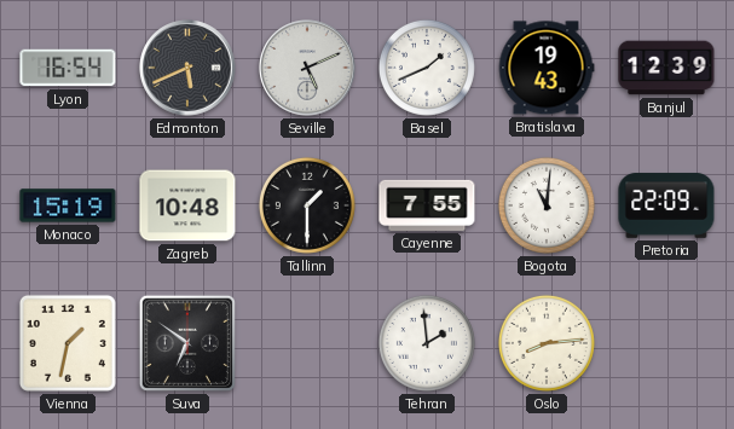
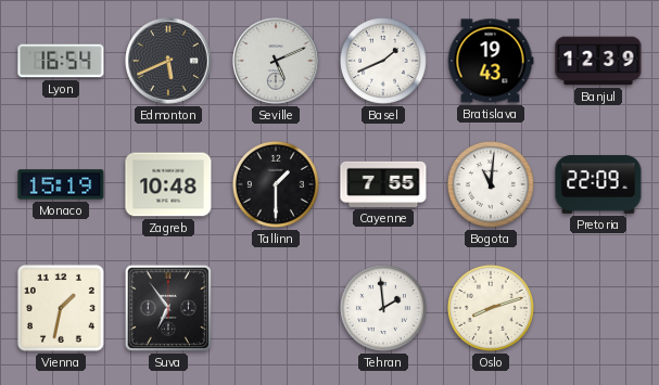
Suva: 6:51 -> 6:54
Oslo: 8:14 -> 8:12
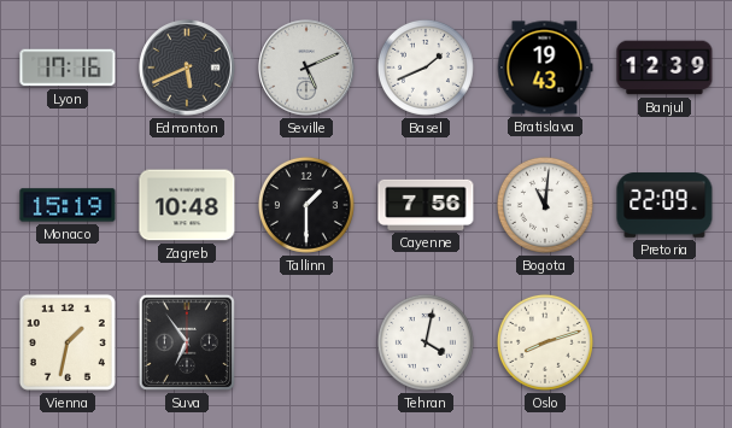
Lyon: 16:54 -> 17:16
Cayenne: 7:55 -> 7:56
Tehran: 1:59 -> 4:02
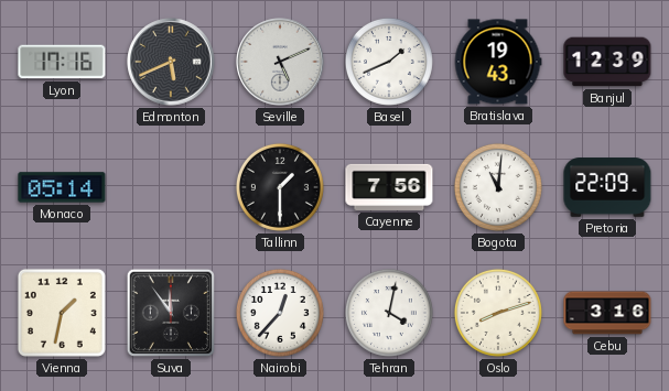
Monaco: 15:19 -> 05:14
Zagreb: 10:48 -> none
Suva: 6:54 -> 11:54
Nairobi: none -> 12:37
Cebu: none -> 3:16
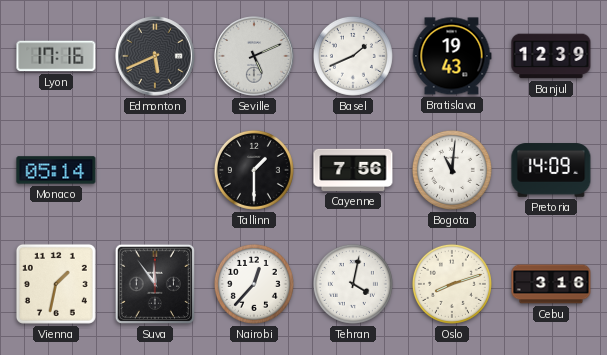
Pretoria: 22:09 -> 14:09
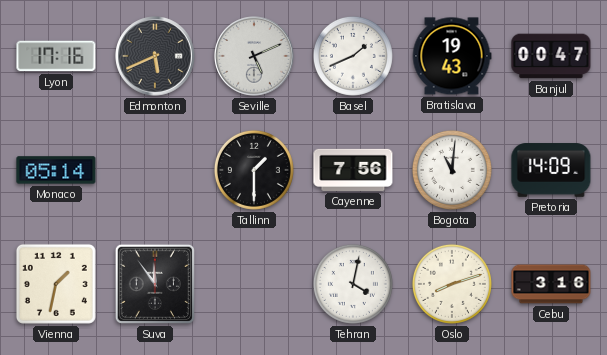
Banjul: 12:39 -> 00:47
Nairobi: 12:37 -> none
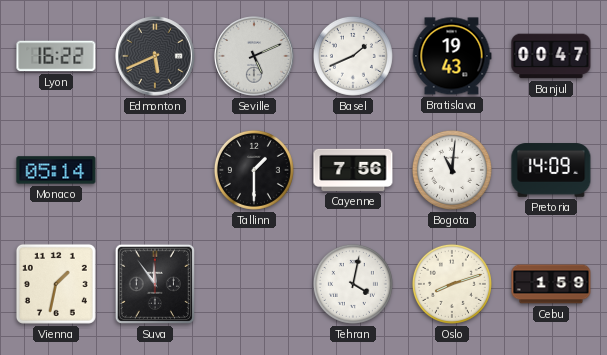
Lyon: 17:16 -> 16:22
Cebu: 3:16 -> 1:59
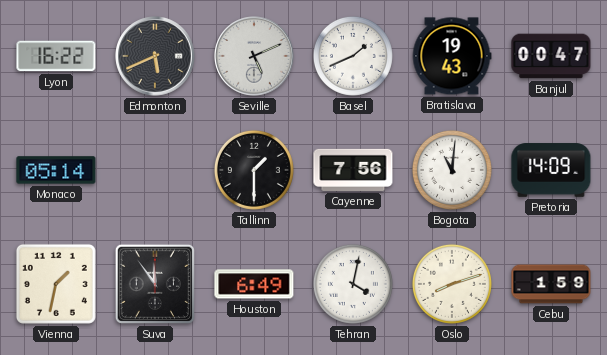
Houston: none -> 6:49
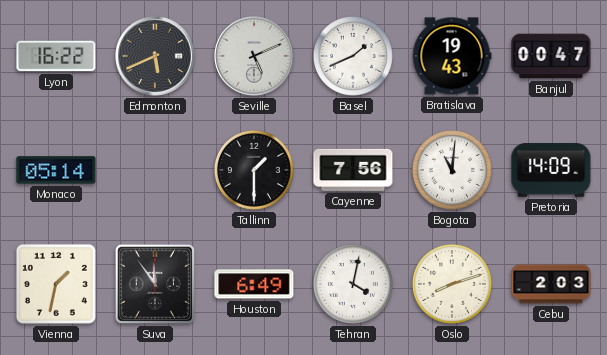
Cebu: 1:59 -> 2:03
